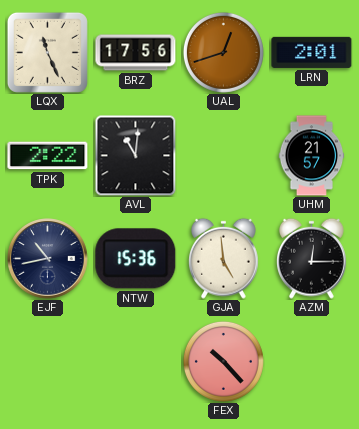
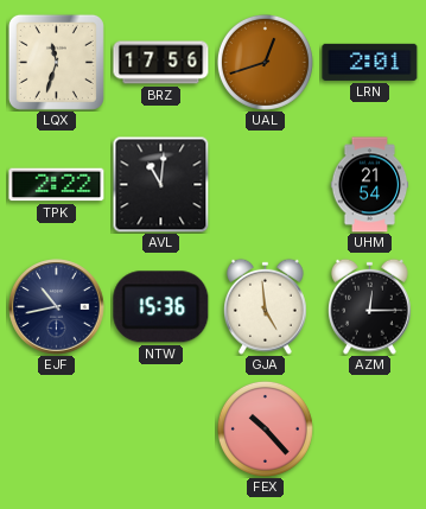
LQX: 11:26 -> 11:33
UHM: 21:57 -> 21:54
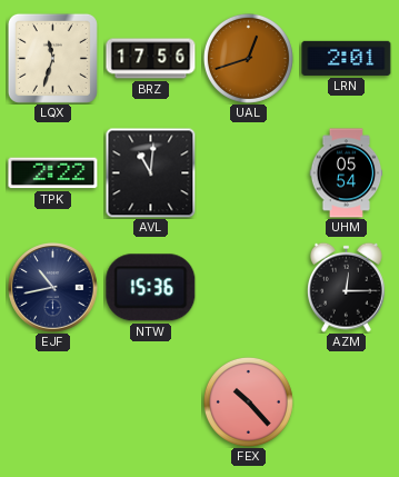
UHM: 21:54 -> 05:54
GJA: 4:59 -> none
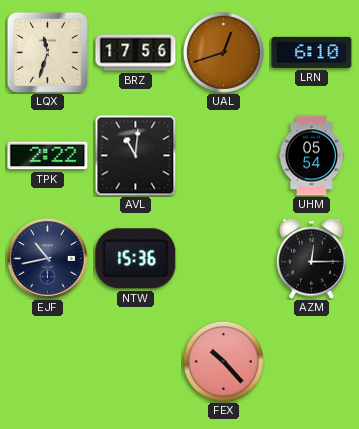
LRN: 2:01 -> 6:10
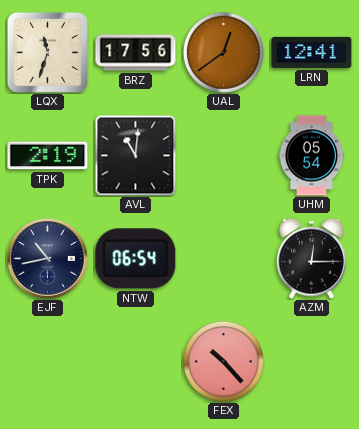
UAL: 12:42 -> 12:39
LRN: 6:10 -> 12:41
TPK: 2:22 -> 2:19
NTW: 15:36 -> 06:54
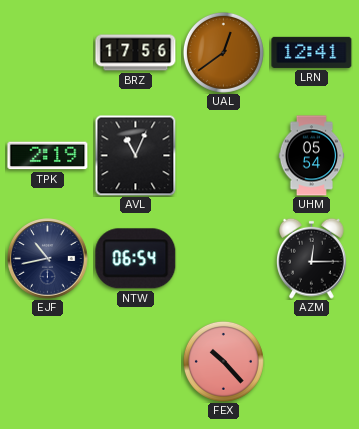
LQX: 11:33 -> none
AVL: 11:01 -> 11:04
